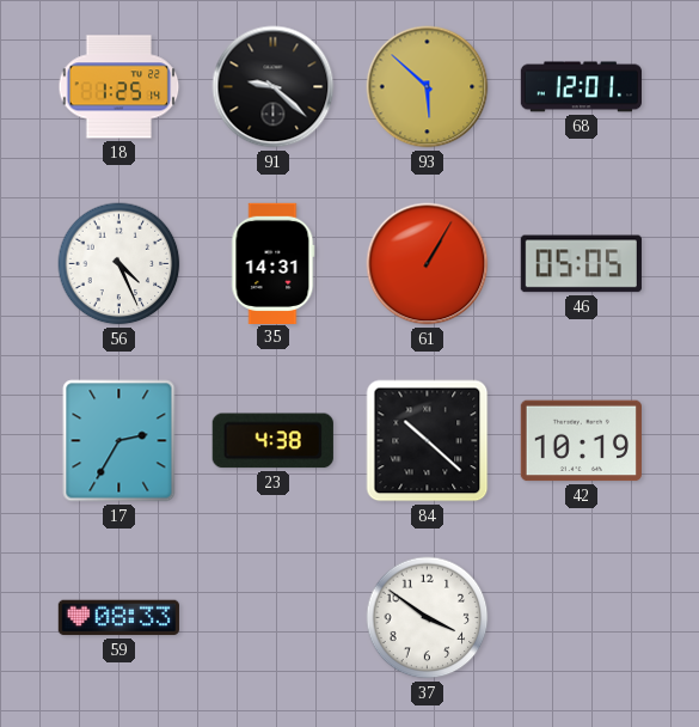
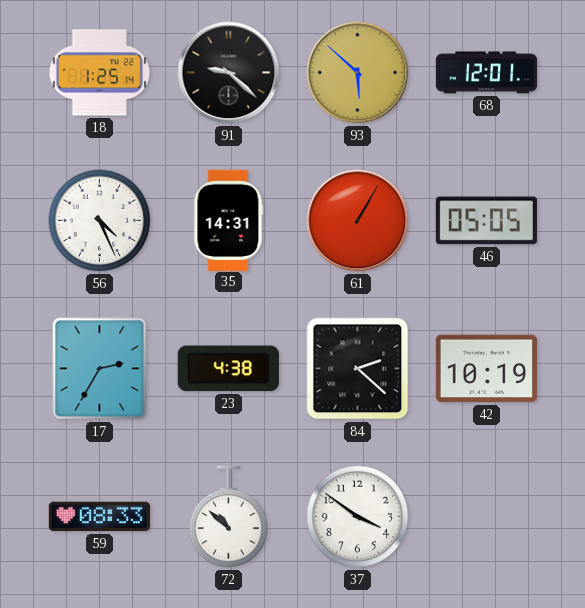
84: 10:22 -> 2:22
72: none -> 10:52
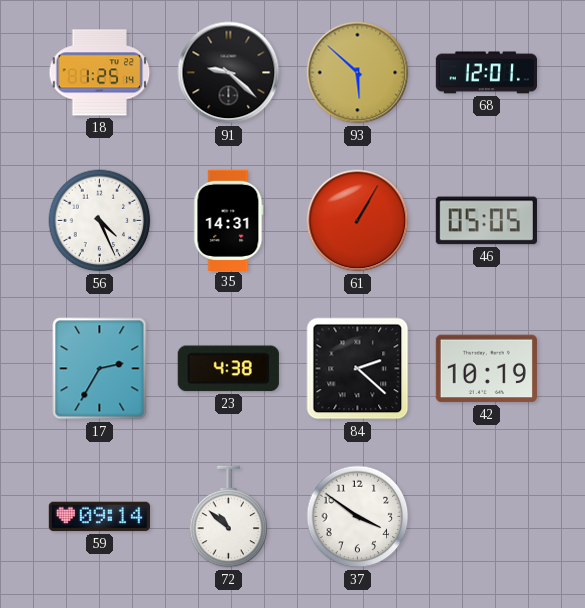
59: 08:33 -> 09:14
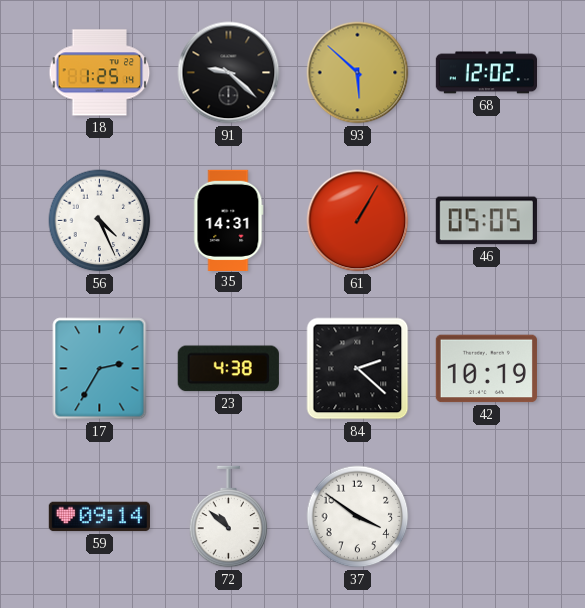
68: 12:01 -> 12:02
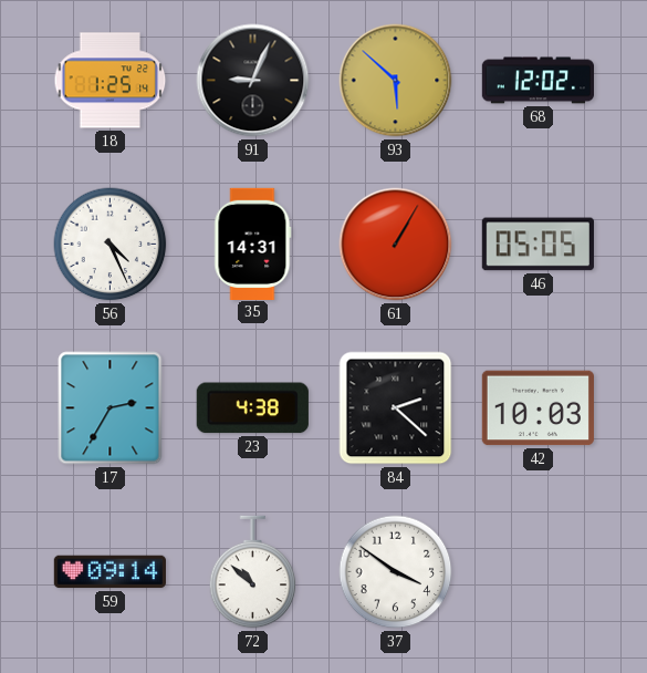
91: 9:22 -> 9:04
42: 10:19 -> 10:03
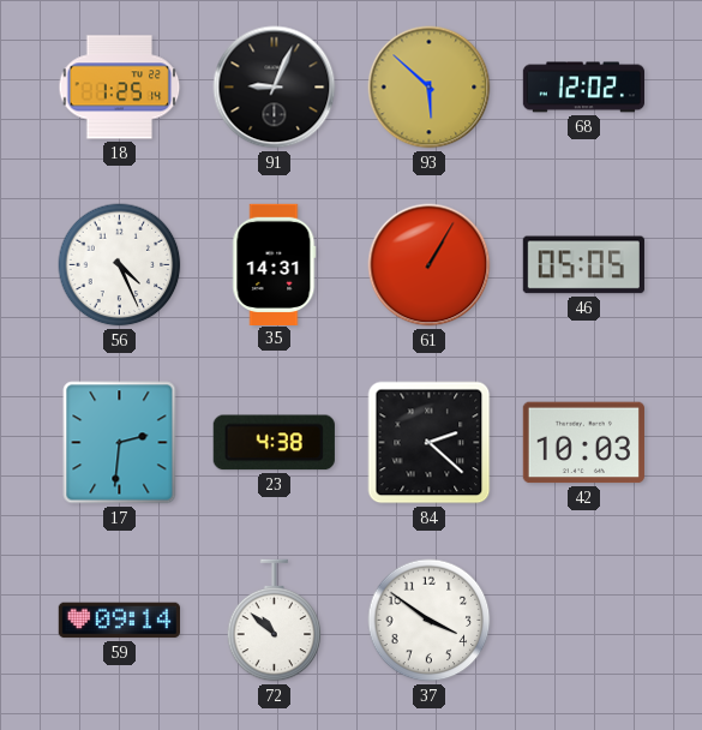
17: 2:35 -> 2:31
